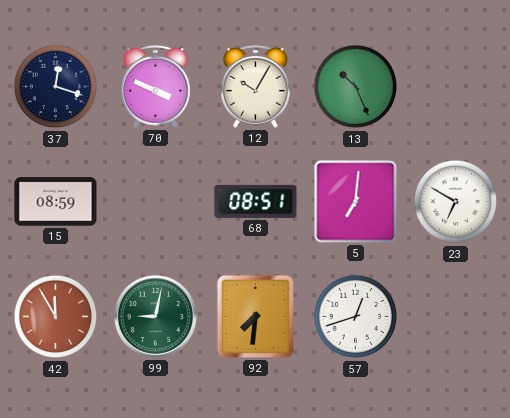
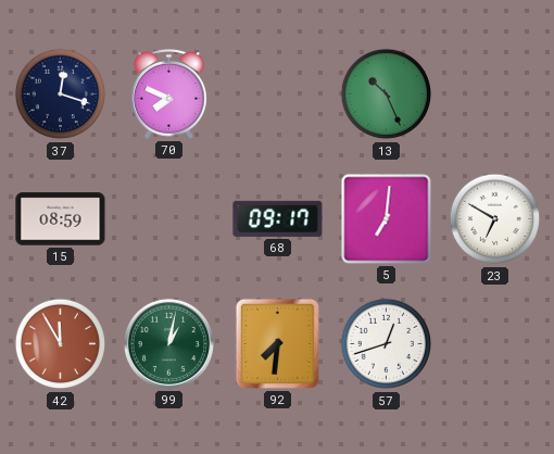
70: 3:49 -> 7:49
12: 10:05 -> none
68: 08:51 -> 09:17
99: 9:02 -> 1:02
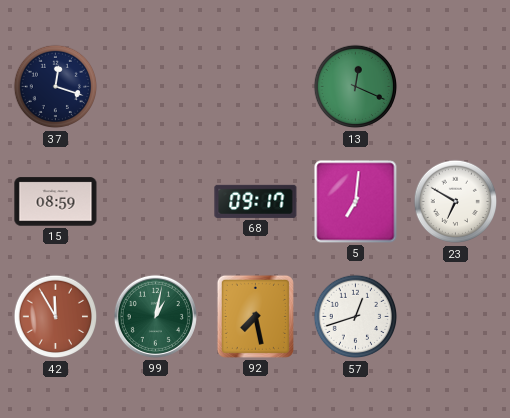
70: 7:49 -> none
13: 10:26 -> 12:19
92: 7:31 -> 7:28
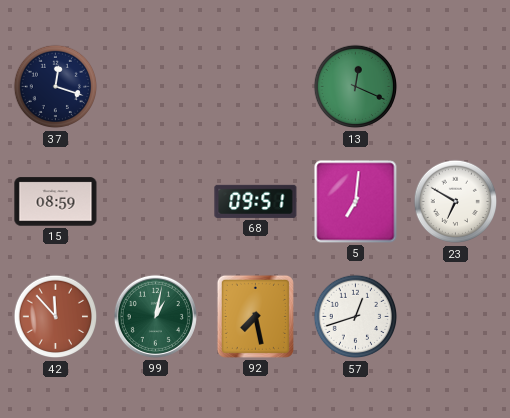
68: 09:17 -> 09:51
42: 11:55 -> 11:53
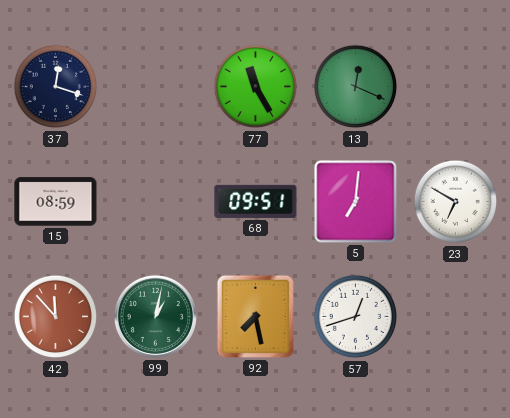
77: none -> 11:25
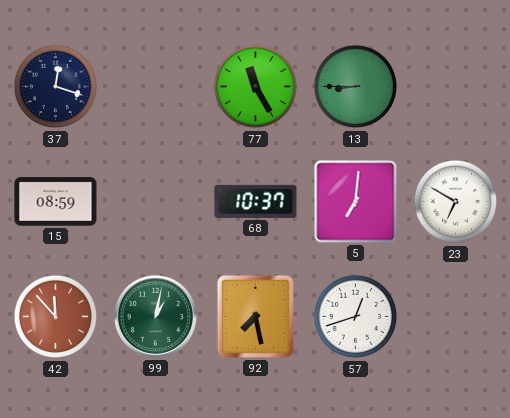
13: 12:19 -> 8:45
68: 09:51 -> 10:37
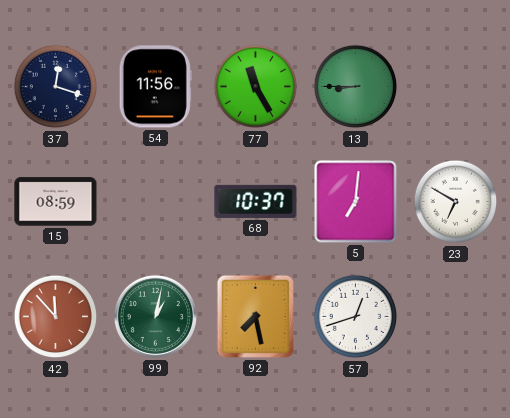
54: none -> 11:56
